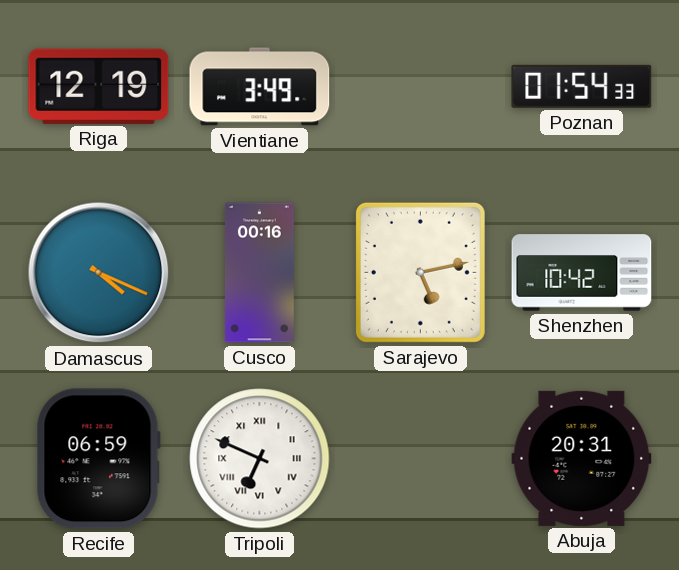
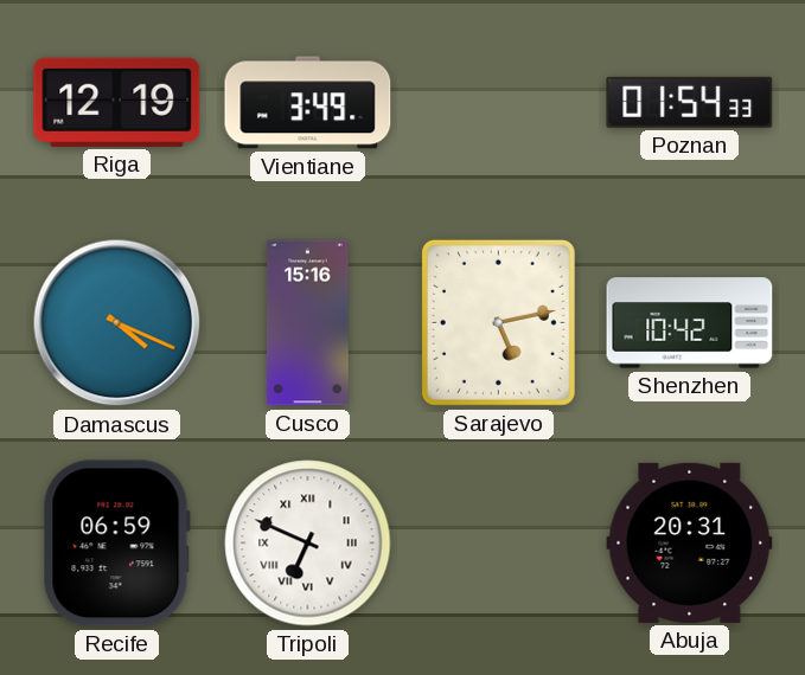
Cusco: 00:16 -> 15:16
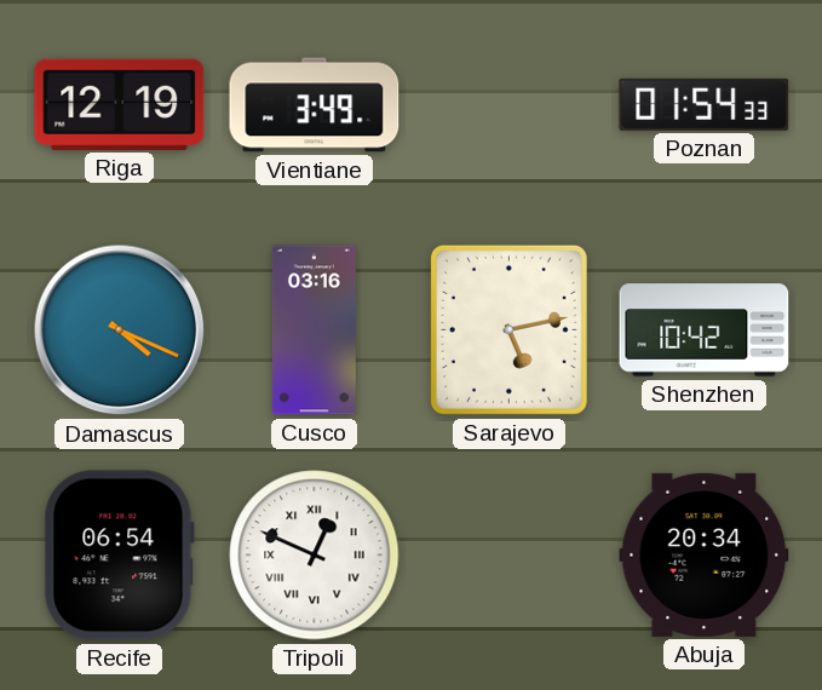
Cusco: 15:16 -> 03:16
Recife: 06:59 -> 06:54
Tripoli: 6:49 -> 12:49
Abuja: 20:31 -> 20:34
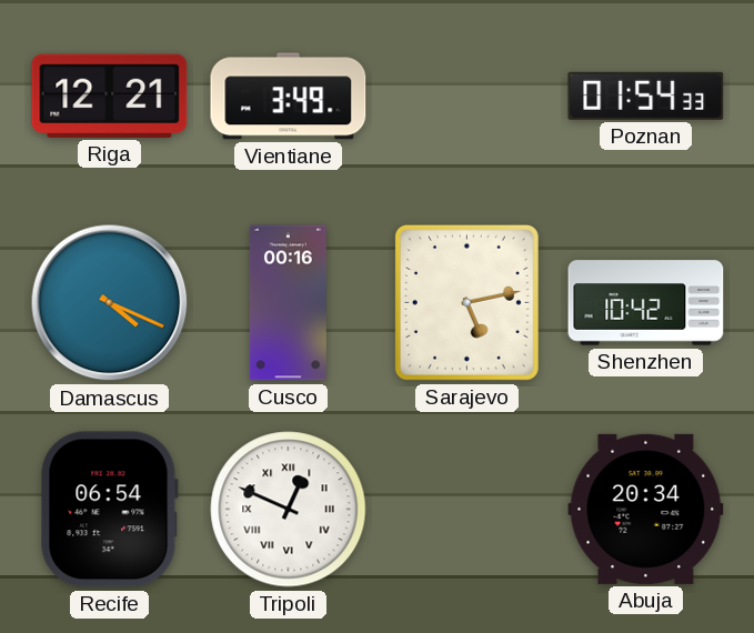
Riga: 12:19 -> 12:21
Cusco: 03:16 -> 00:16
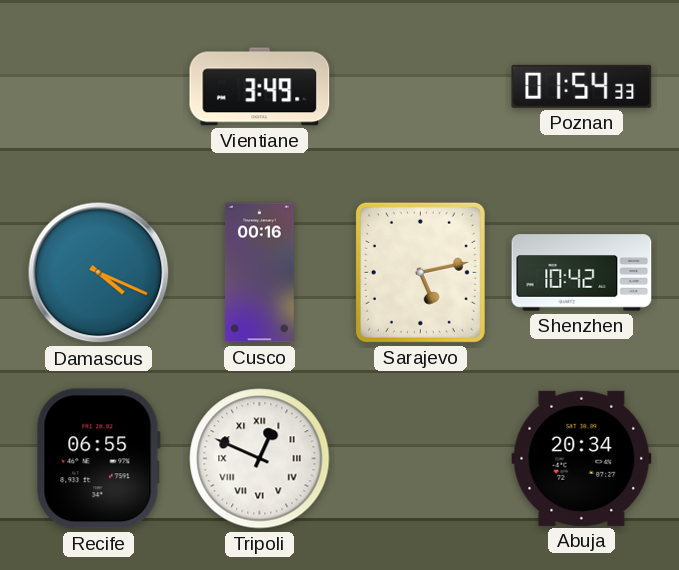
Riga: 12:21 -> none
Recife: 06:54 -> 06:55
